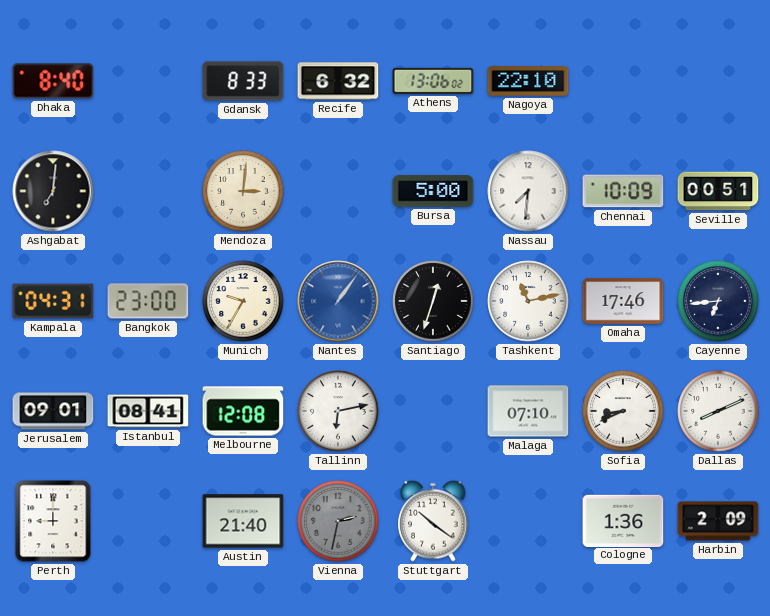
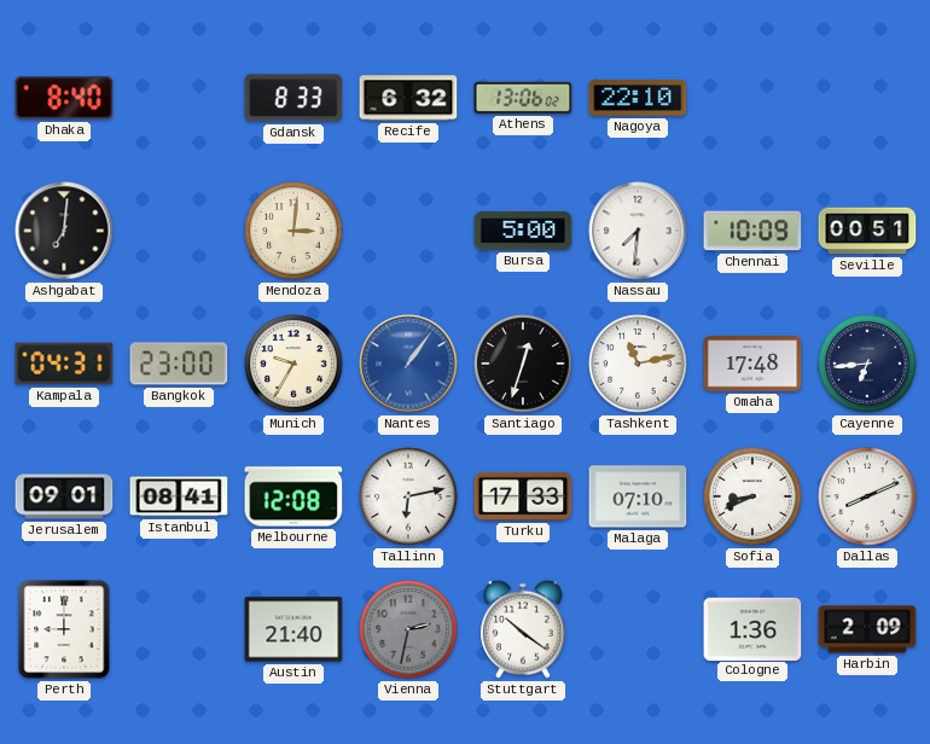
Omaha: 17:46 -> 17:48
Turku: none -> 17:33
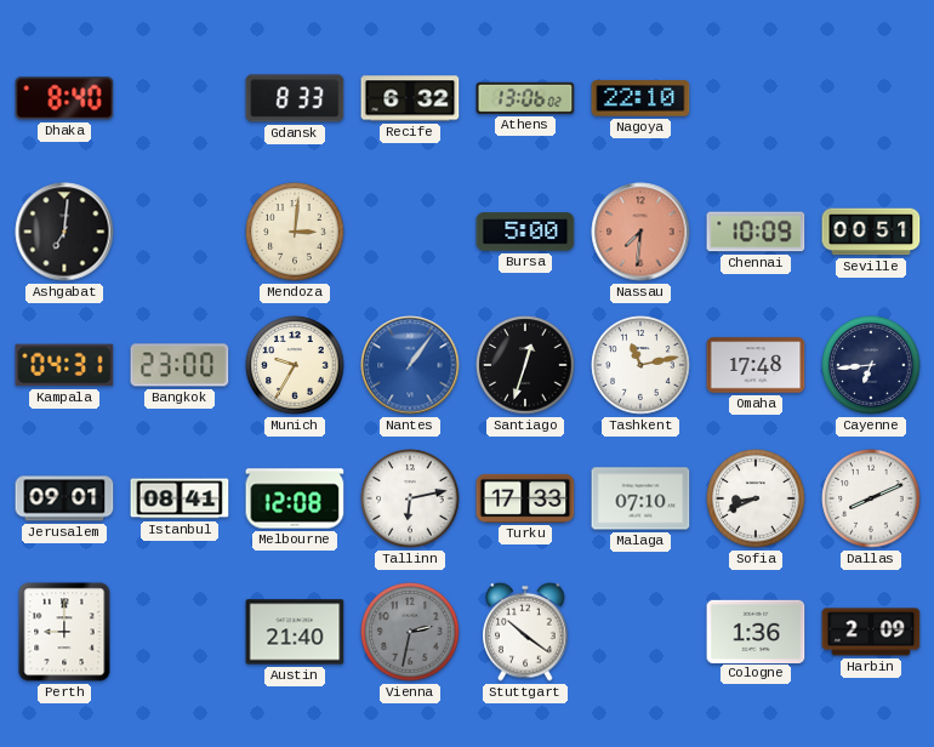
Nassau dial: white -> salmon
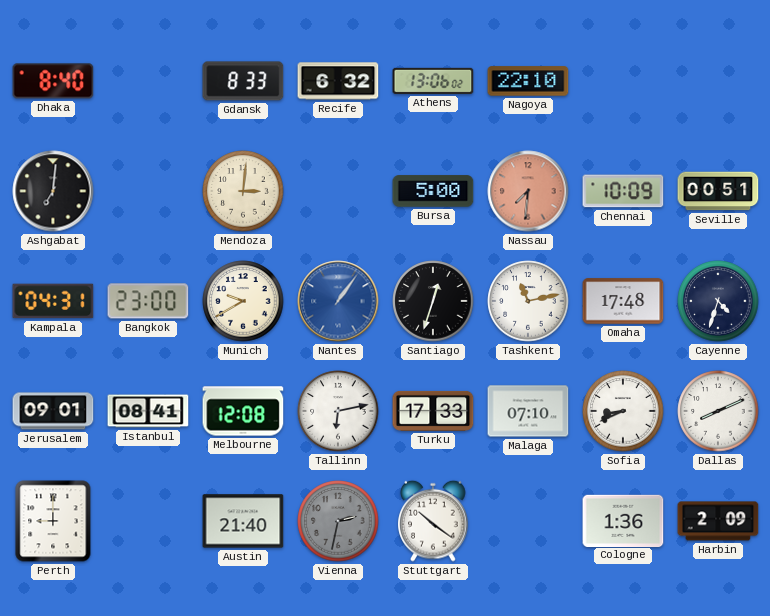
Munich: 9:35 -> 9:40
Cayenne: 6:44 -> 4:33
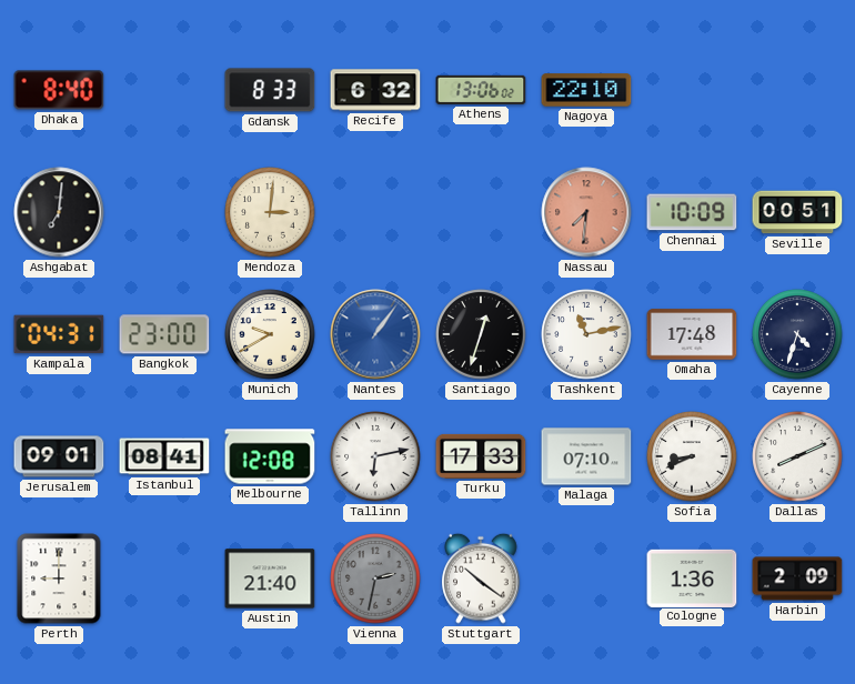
Bursa: 5:00 -> none
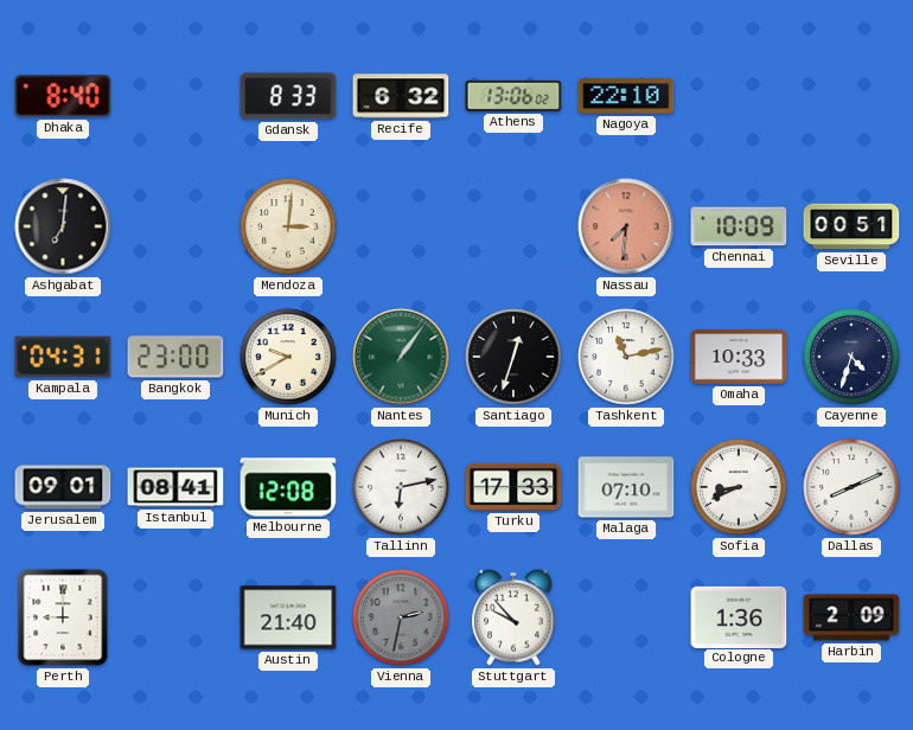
Nantes dial: blue -> green
Omaha: 17:48 -> 10:33
Stuttgart: 10:21 -> 9:53
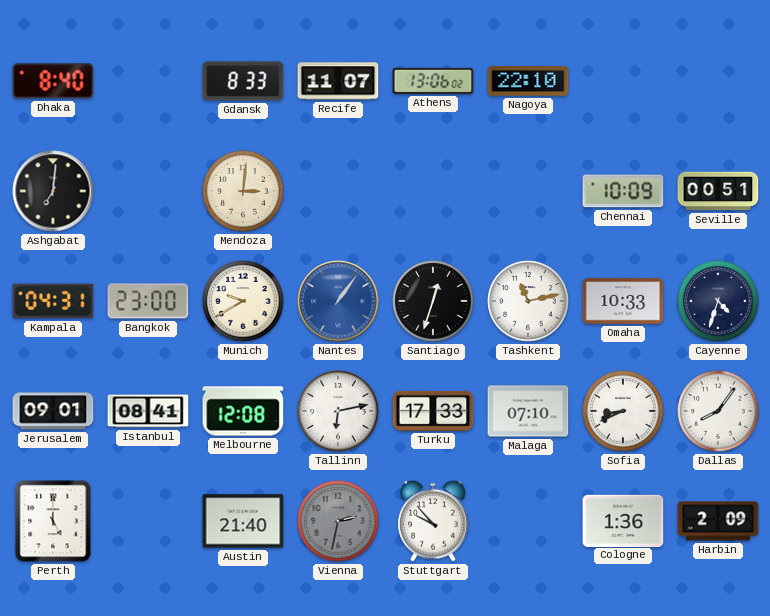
Recife: 6:32 -> 11:07
Nassau: 7:31 -> none
Nantes dial: green -> blue
Dallas: 8:11 -> 8:06
Perth: 9:00 -> 5:00
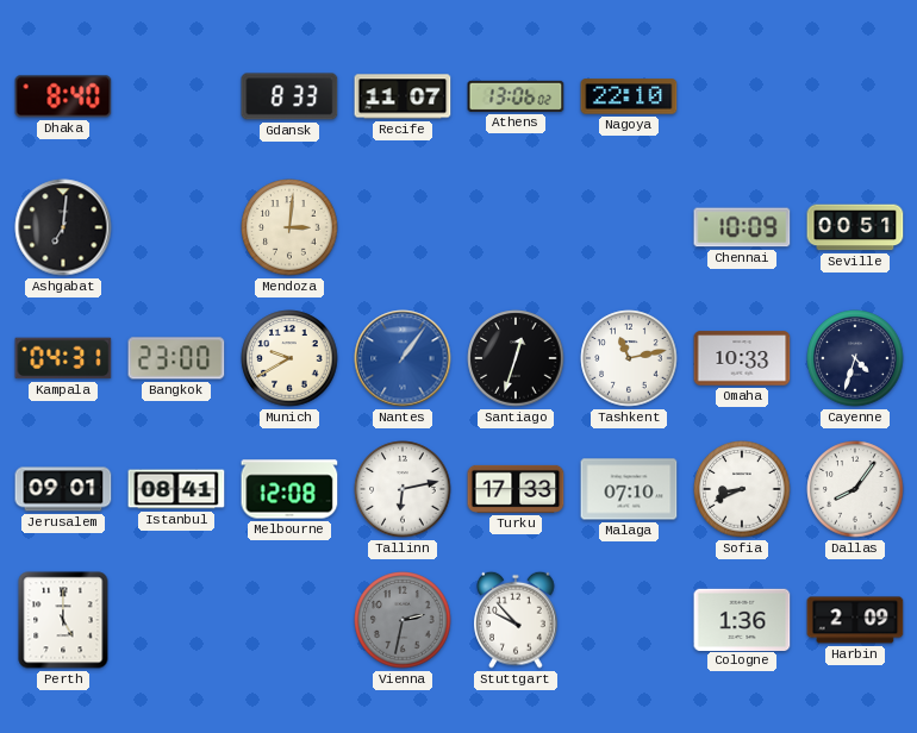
Austin: 21:40 -> none
